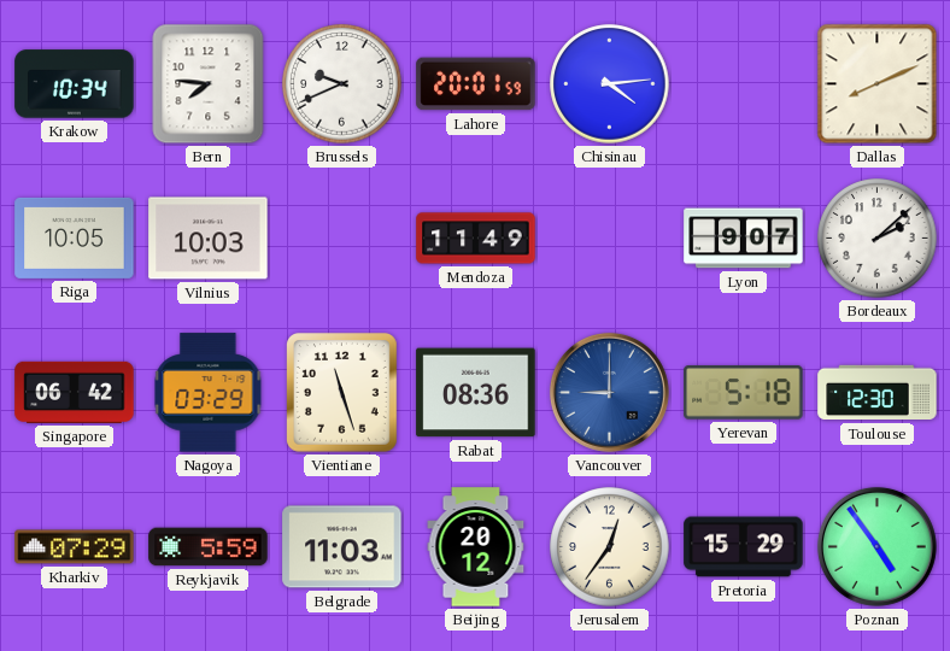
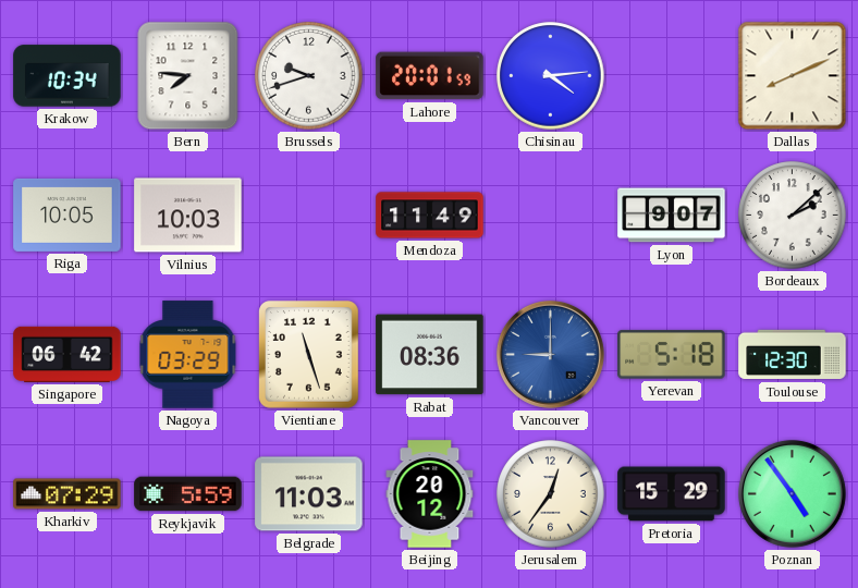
Brussels: 9:41 -> 9:42
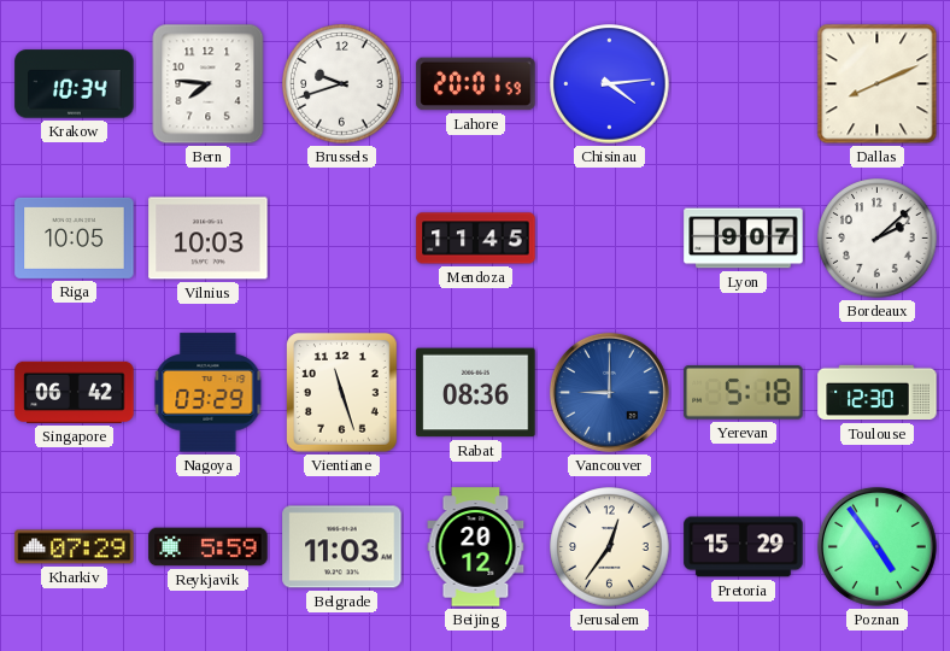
Mendoza: 11:49 -> 11:45
